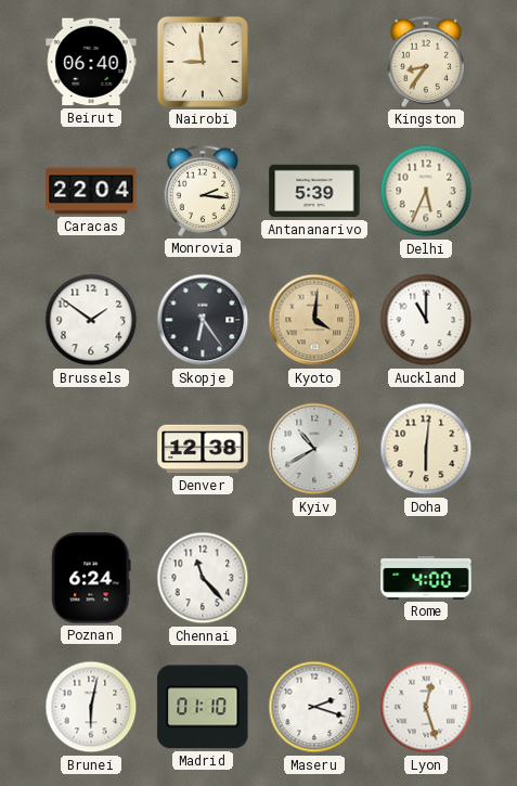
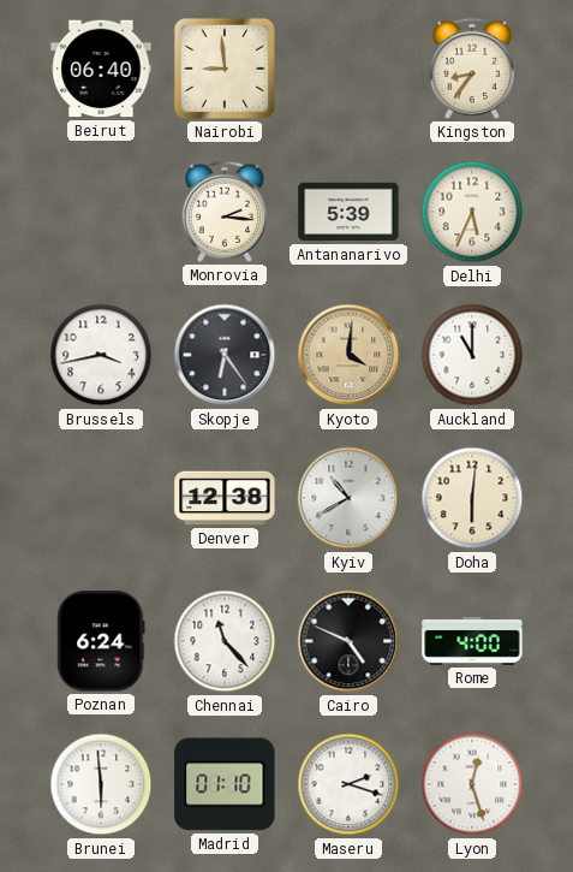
Caracas: 22:04 -> none
Brussels: 1:51 -> 3:43
Cairo: none -> 4:49
Brunei: 6:02 -> 5:59
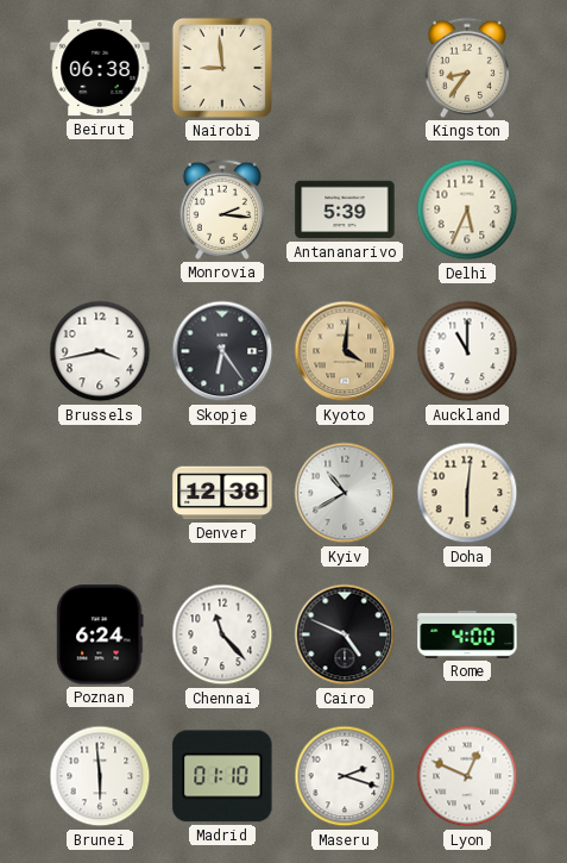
Beirut: 06:40 -> 06:38
Lyon: 12:27 -> 12:49
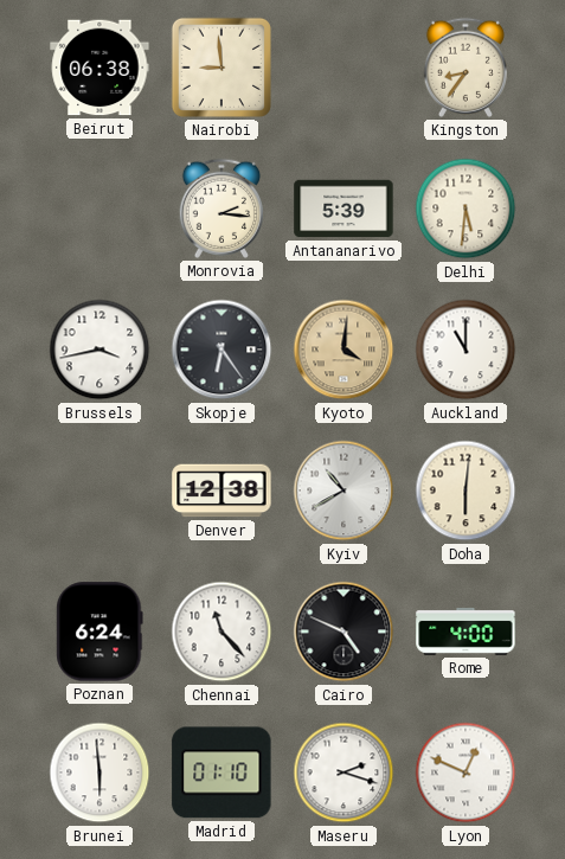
Delhi: 5:34 -> 5:31
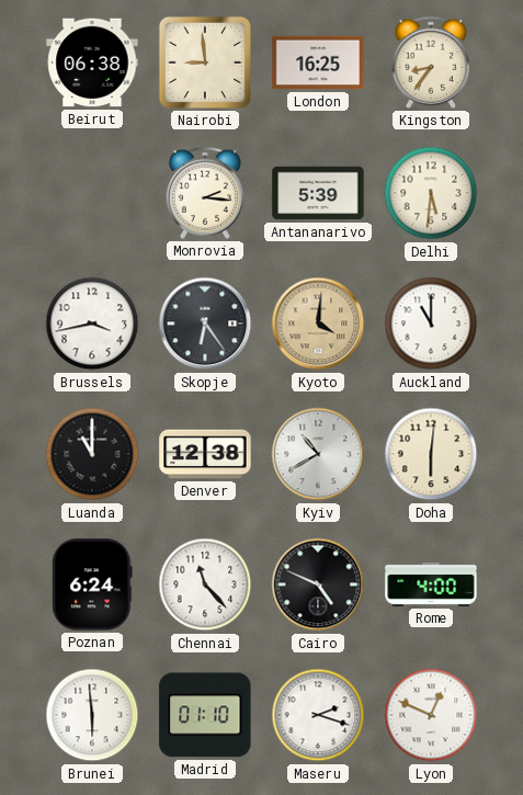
London: none -> 16:25
Luanda: none -> 11:00
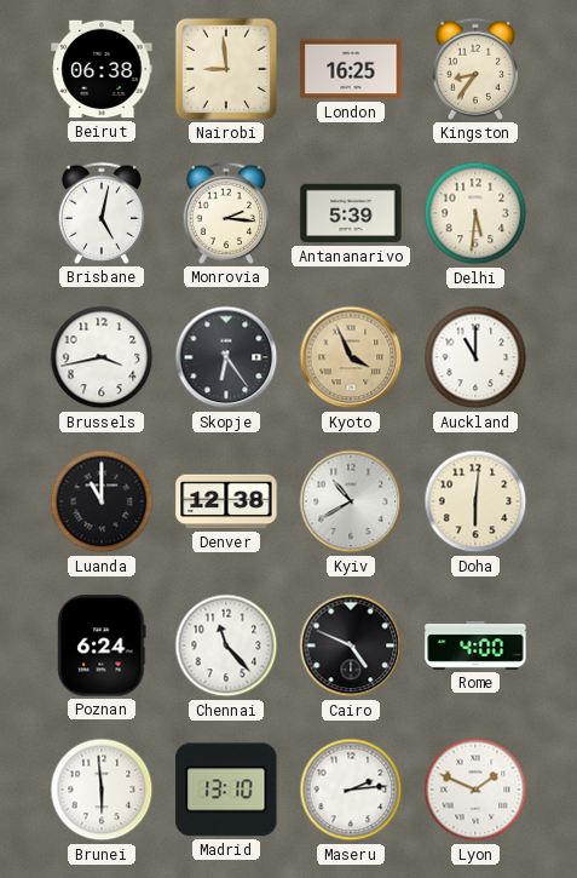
Brisbane: none -> 5:02
Kyoto: 4:01 -> 3:56
Madrid: 01:10 -> 13:10
Maseru: 2:18 -> 2:14
Lyon: 12:49 -> 1:49
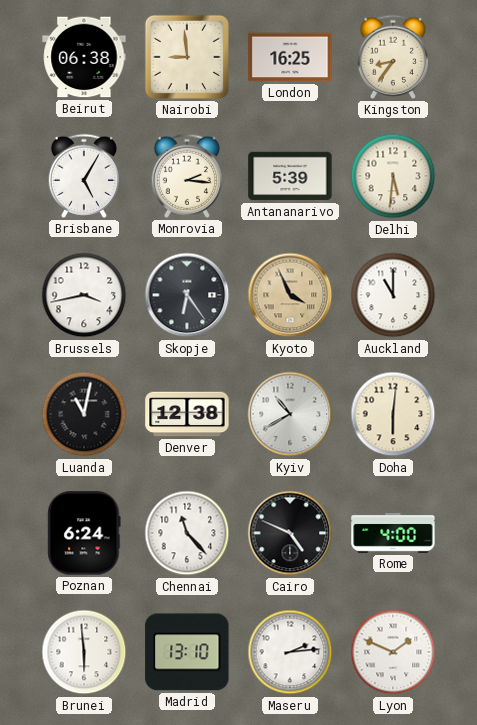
Brisbane: 5:02 -> 5:05
Luanda: 11:00 -> 11:02
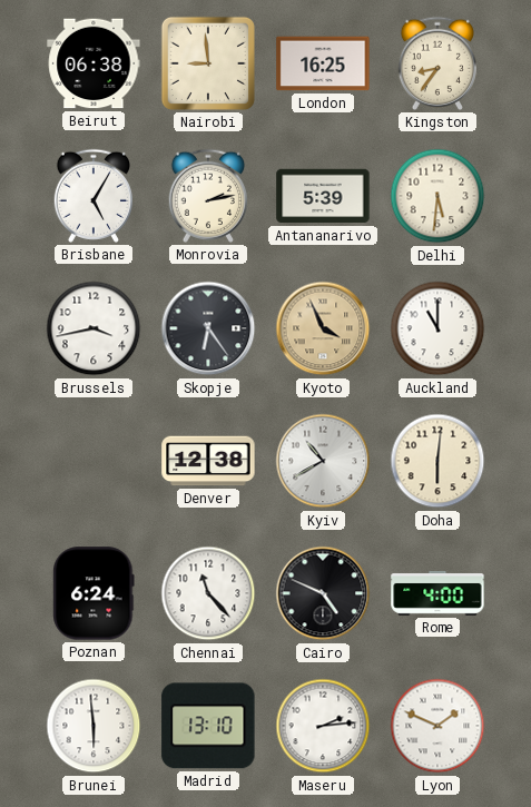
Monrovia: 2:16 -> 2:13
Luanda: 11:02 -> none
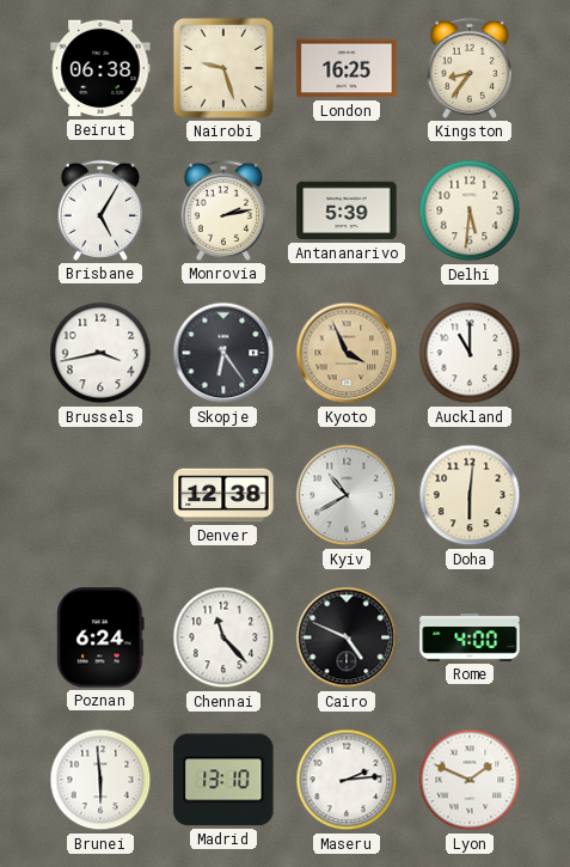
Nairobi: 8:59 -> 9:27
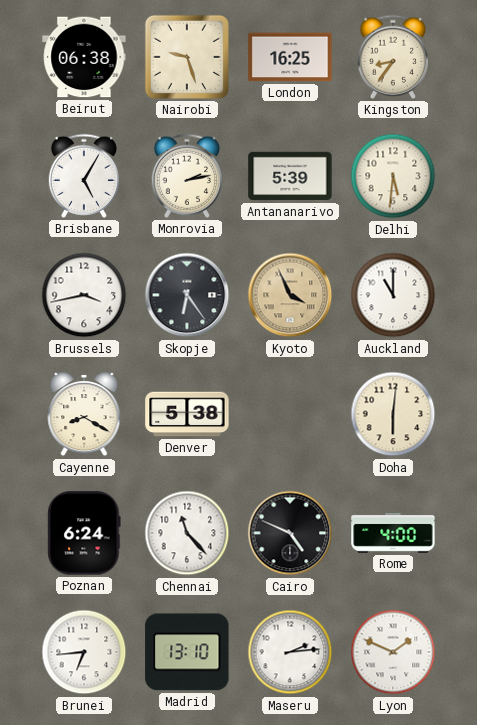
Cayenne: none -> 8:20
Denver: 12:38 -> 5:38
Kyiv: 10:40 -> none
Brunei: 5:59 -> 6:44
